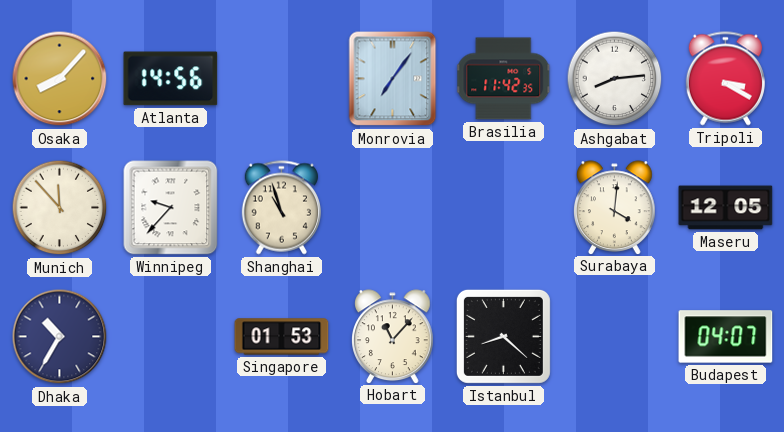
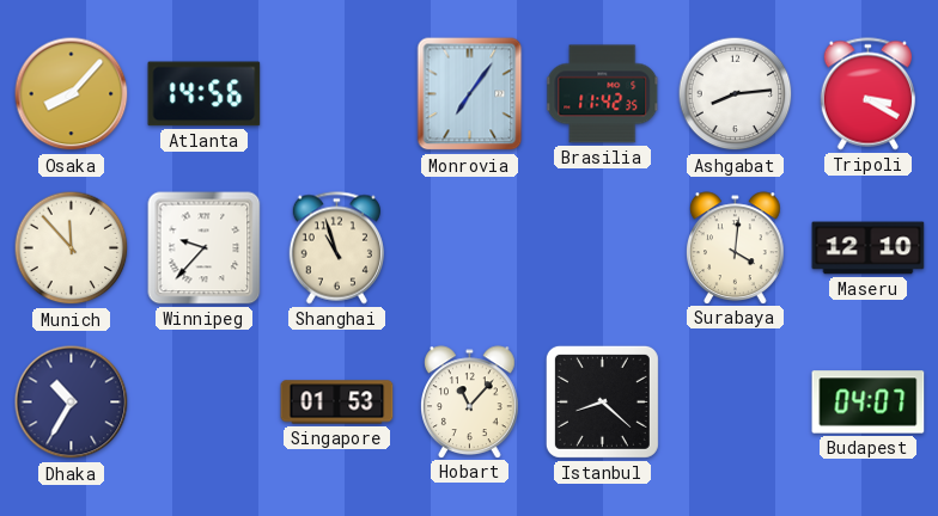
Maseru: 12:05 -> 12:10
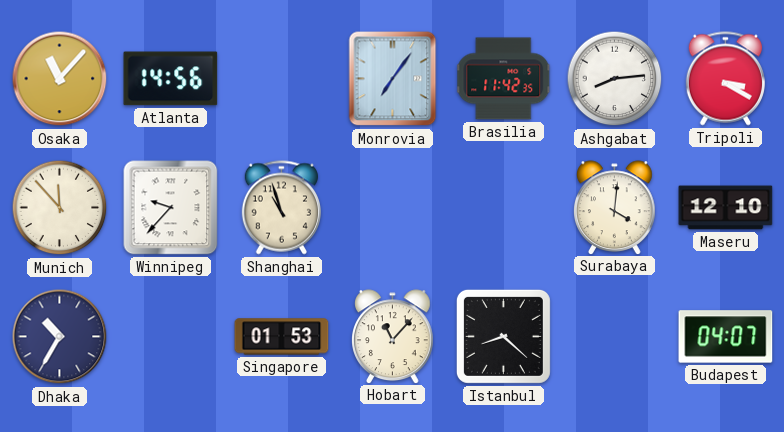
Osaka: 8:07 -> 11:07
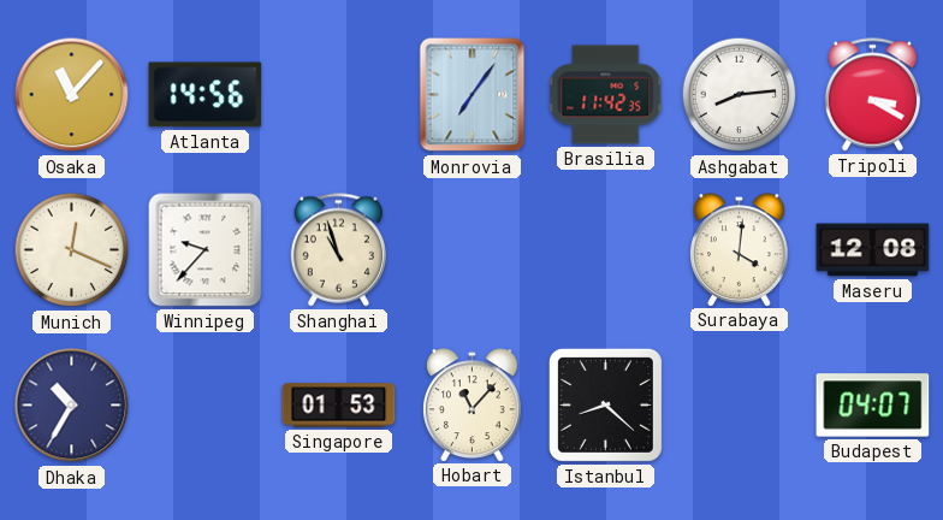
Munich: 11:53 -> 12:19
Maseru: 12:10 -> 12:08
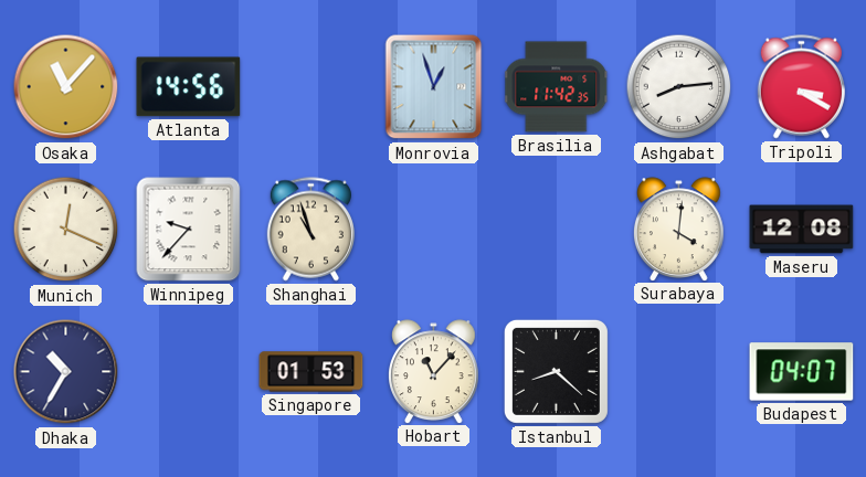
Monrovia: 7:06 -> 12:57
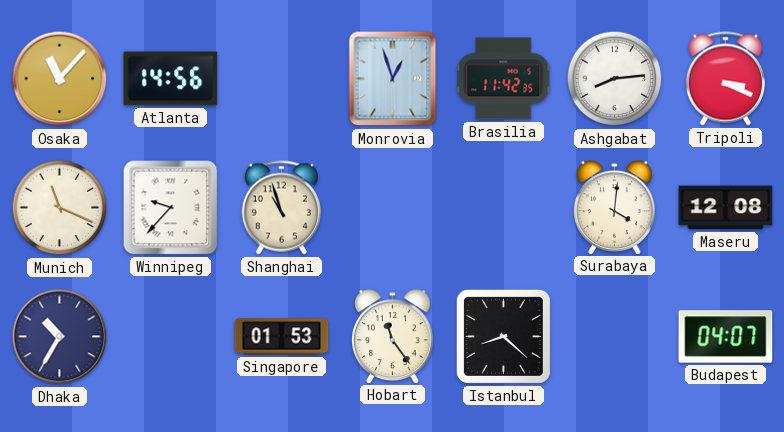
Tripoli: 3:20 -> 3:19
Munich: 12:19 -> 11:19
Hobart: 11:07 -> 11:24
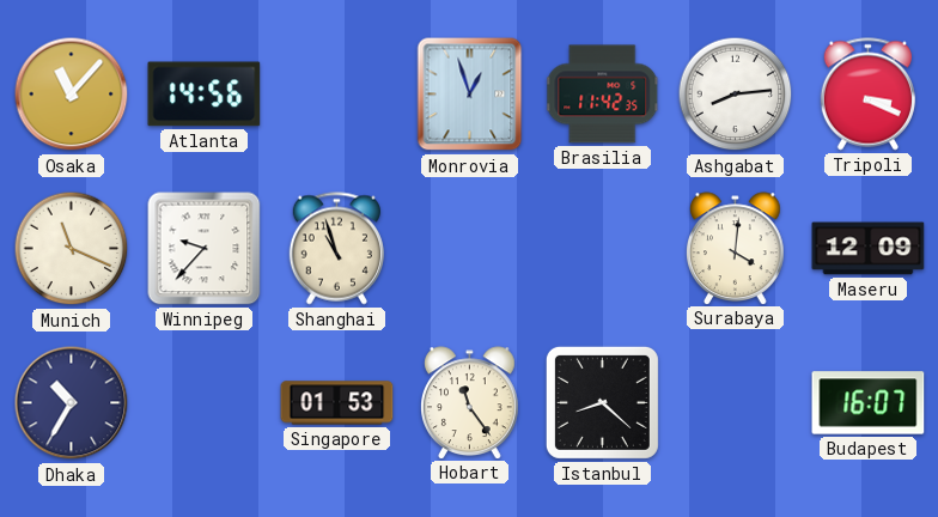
Maseru: 12:08 -> 12:09
Budapest: 04:07 -> 16:07
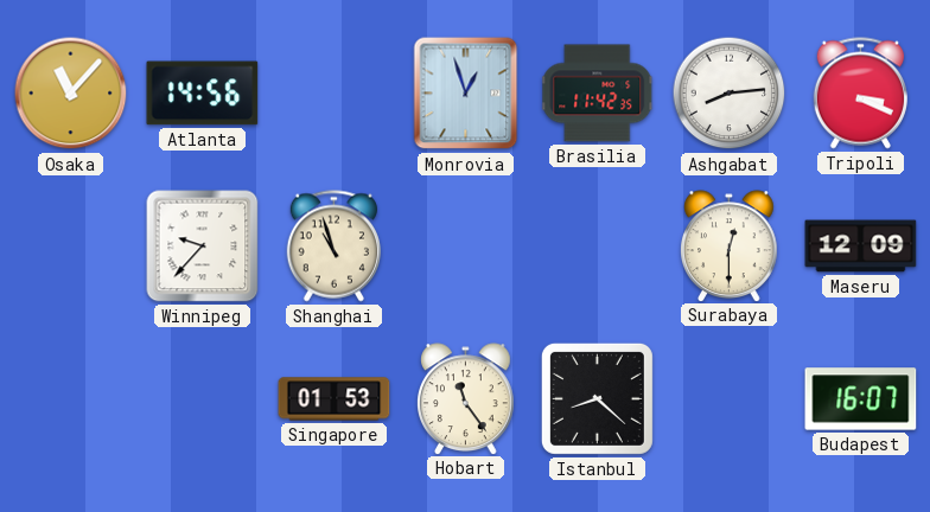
Munich: 11:19 -> none
Surabaya: 4:01 -> 12:30
Dhaka: 10:35 -> none
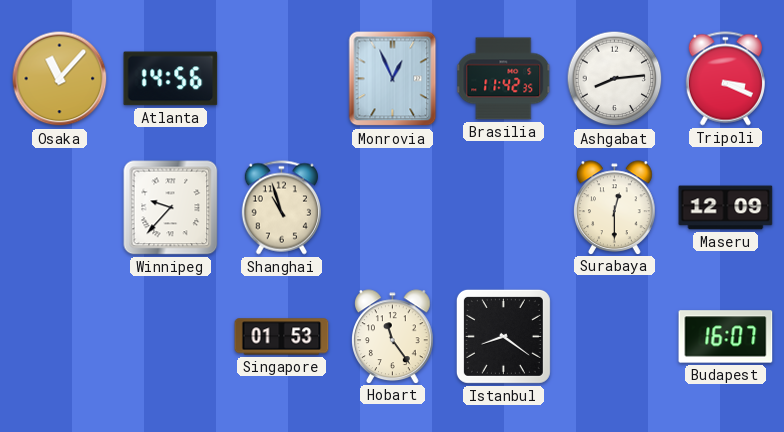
Monrovia: 12:57 -> 12:56
Istanbul: 8:22 -> 8:21
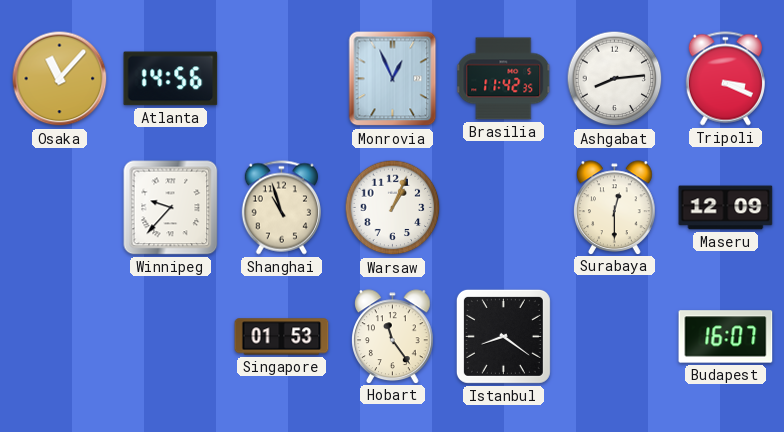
Warsaw: none -> 1:04
